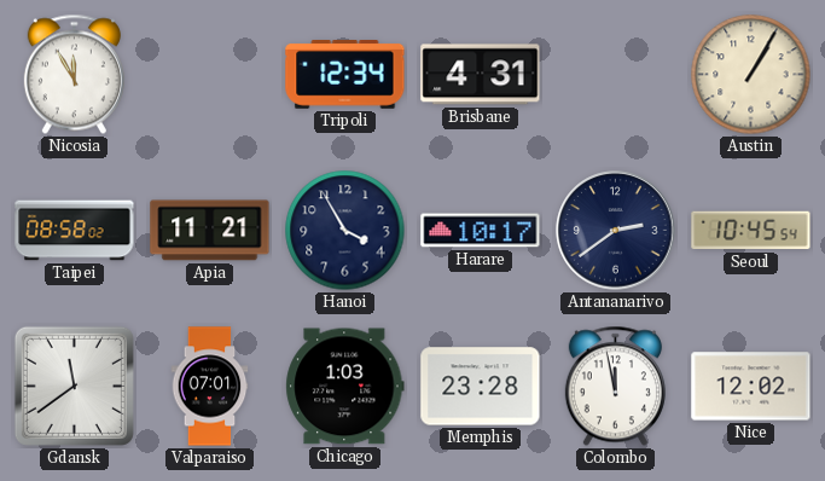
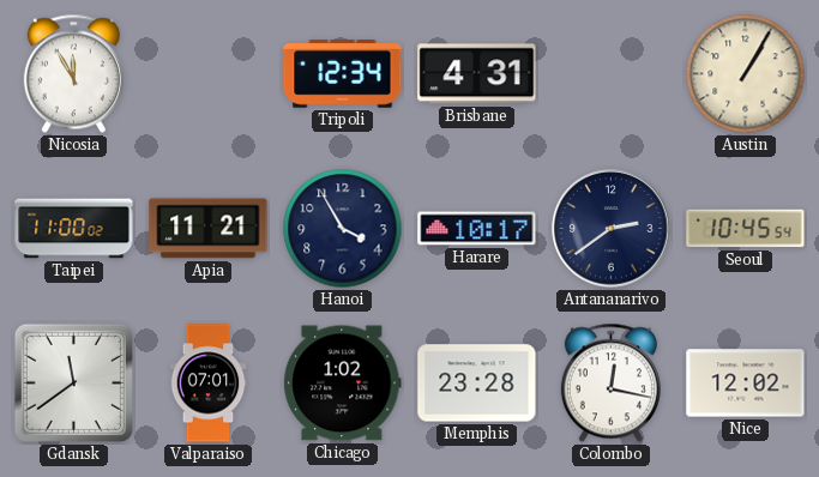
Taipei: 08:58 -> 11:00
Chicago: 1:03 -> 1:02
Colombo: 11:58 -> 12:17
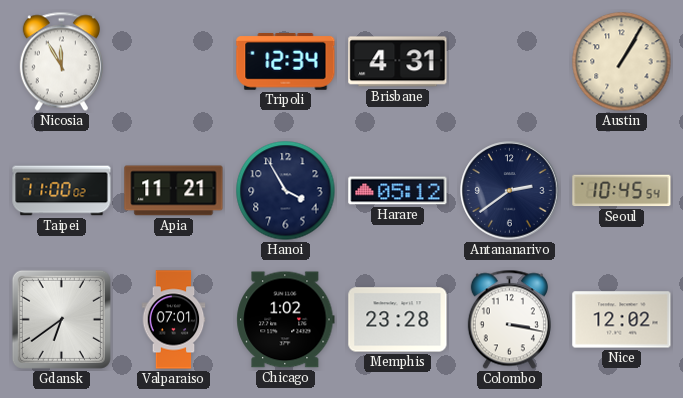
Harare: 10:17 -> 05:12
Gdansk: 11:39 -> 6:39
Colombo: 12:17 -> 3:17
